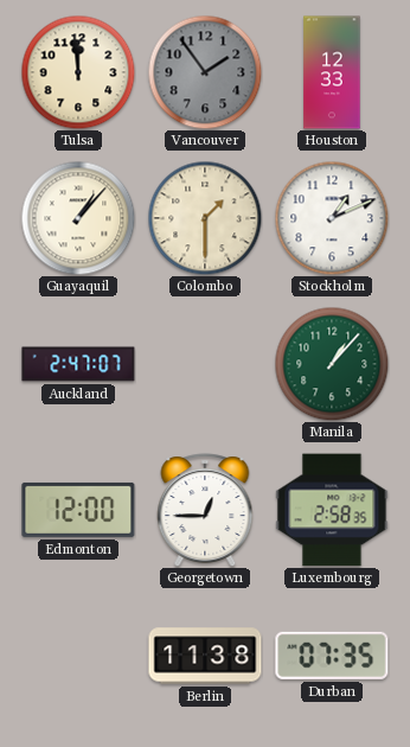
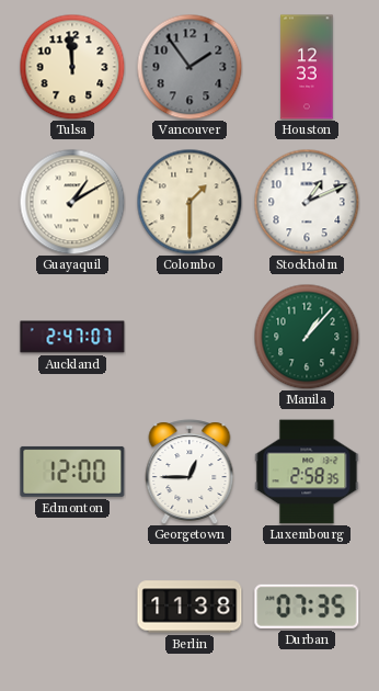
Guayaquil: 1:07 -> 1:10
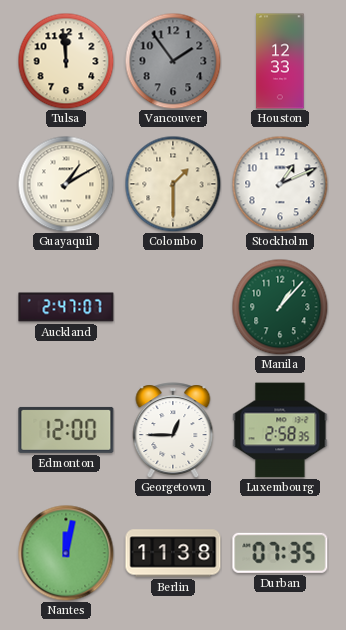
Nantes: none -> 12:02
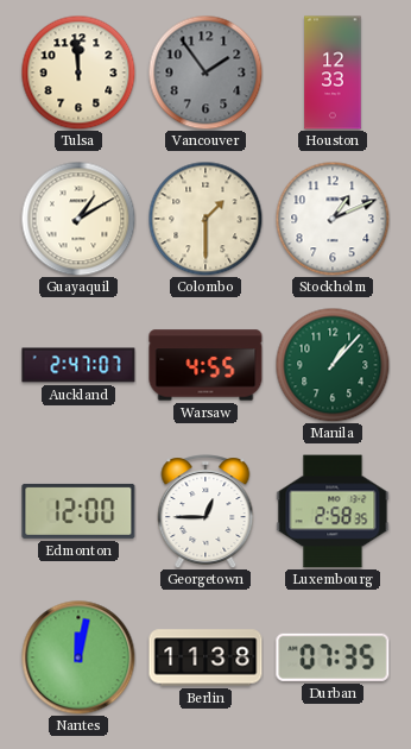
Warsaw: none -> 4:55
